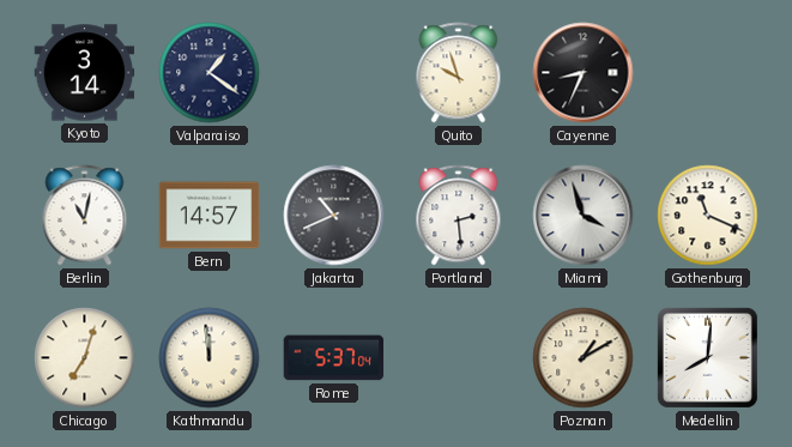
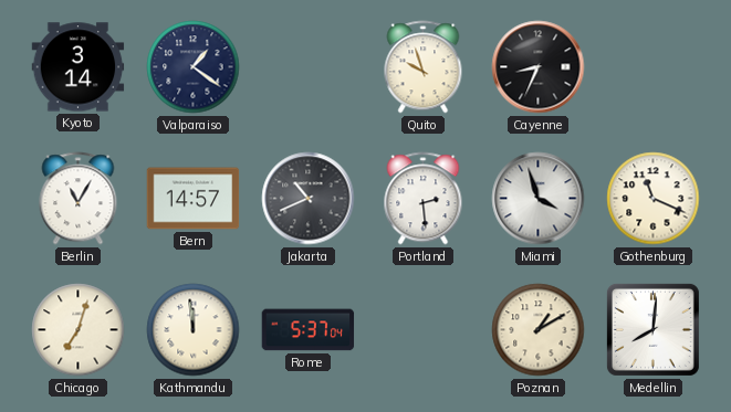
Berlin: 11:02 -> 11:05
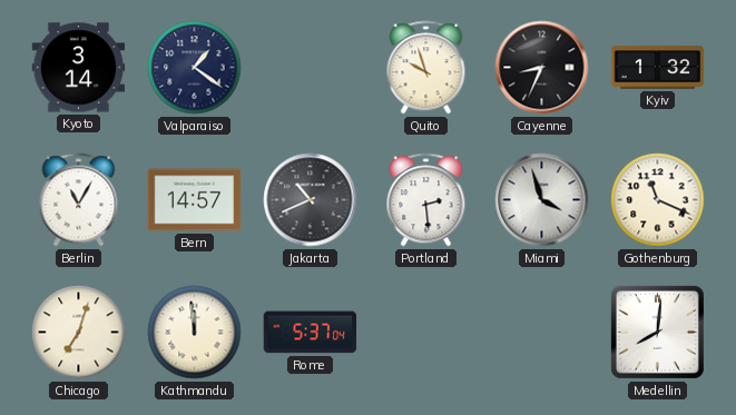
Kyiv: none -> 1:32
Poznan: 1:10 -> none
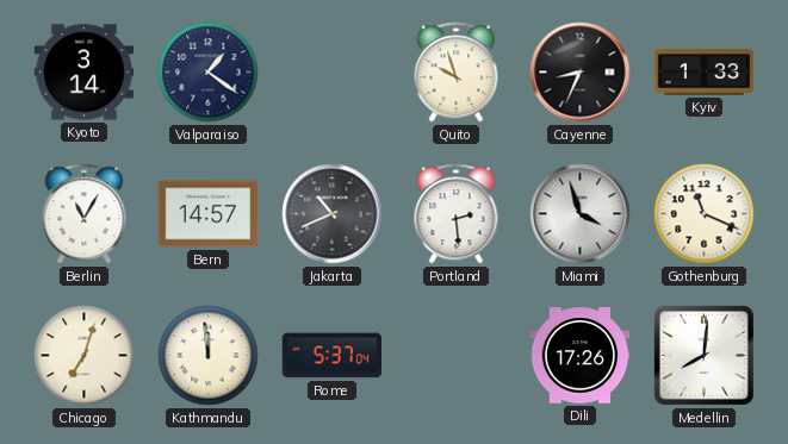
Kyiv: 1:32 -> 1:33
Dili: none -> 17:26
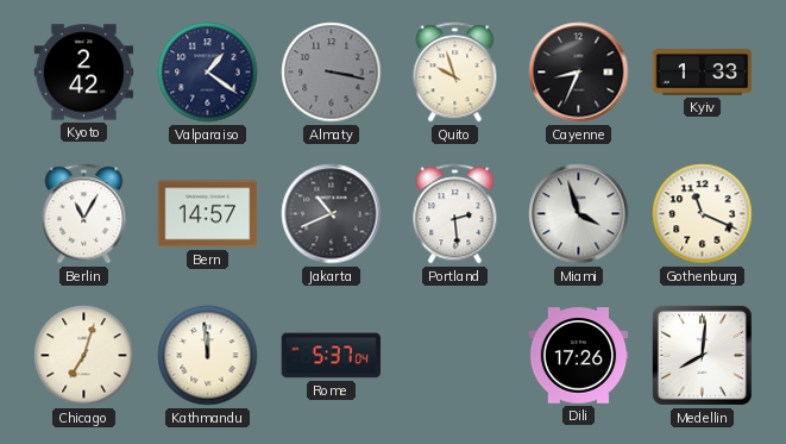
Kyoto: 3:14 -> 2:42
Almaty: none -> 3:17
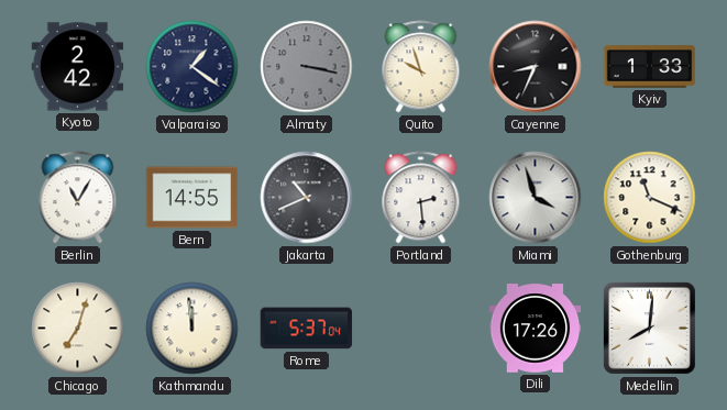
Bern: 14:57 -> 14:55
